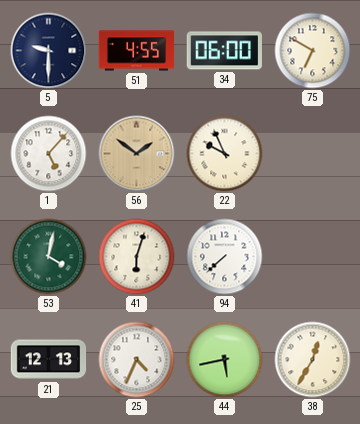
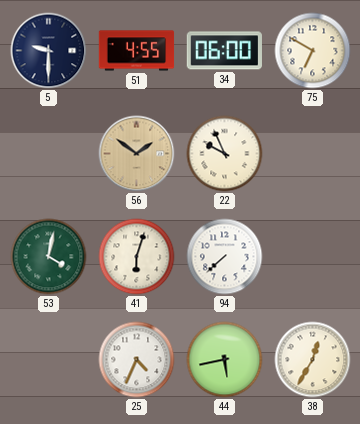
1: 5:07 -> none
21: 12:13 -> none
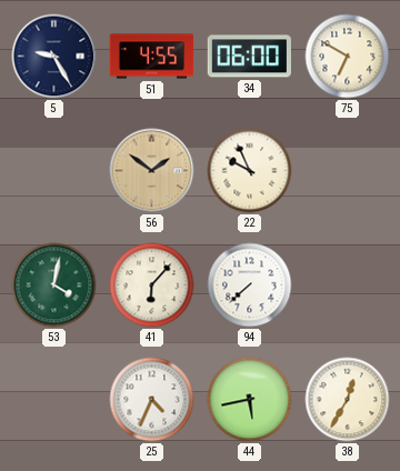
5: 9:30 -> 9:25
41: 6:03 -> 6:07
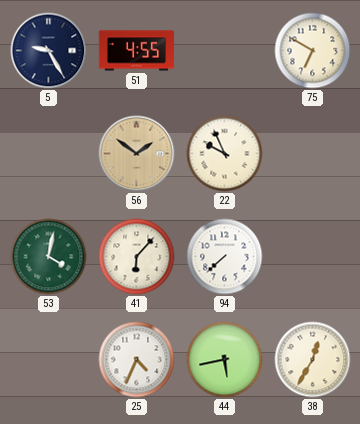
34: 06:00 -> none
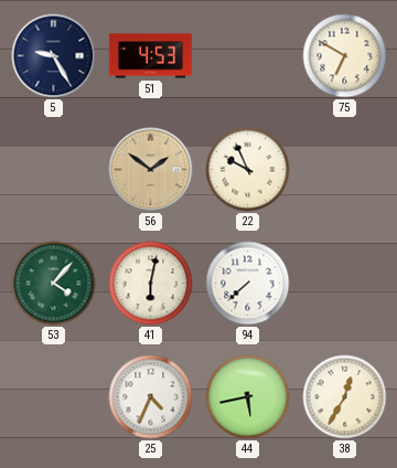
51: 4:55 -> 4:53
53: 4:02 -> 4:07
41: 6:07 -> 6:02
